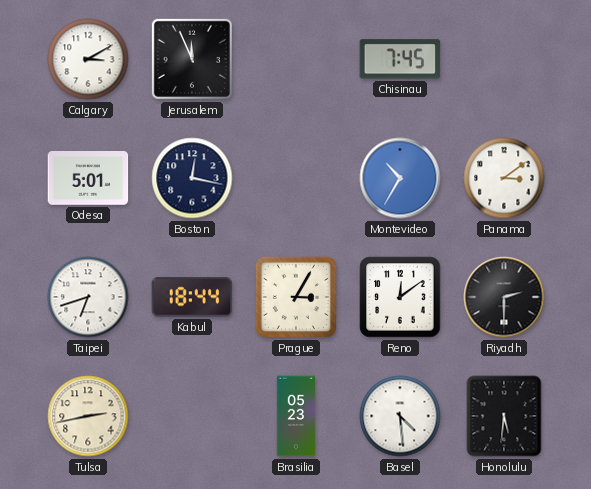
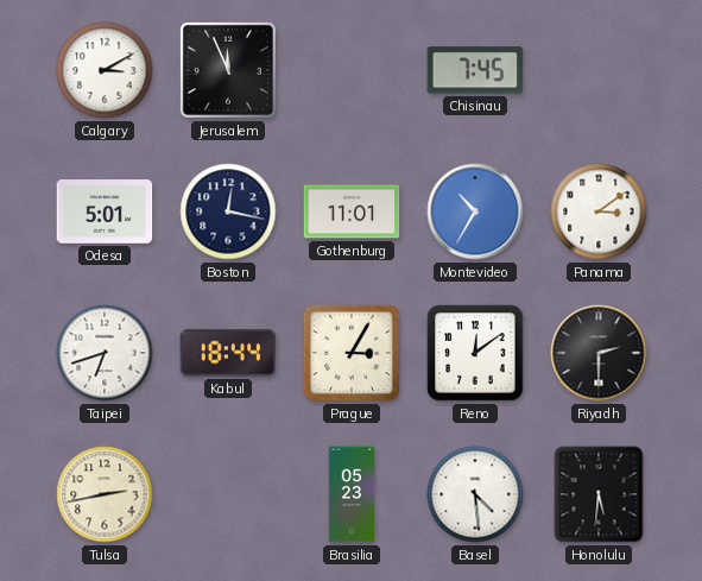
Gothenburg: none -> 11:01
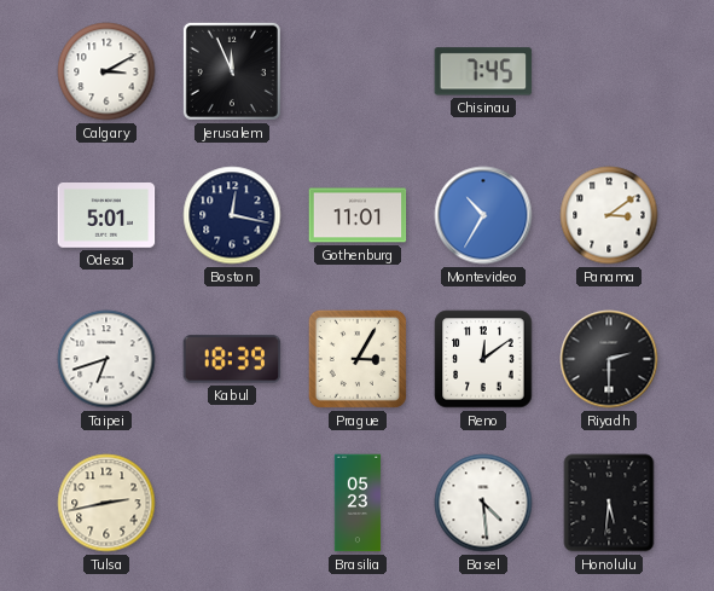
Kabul: 18:44 -> 18:39
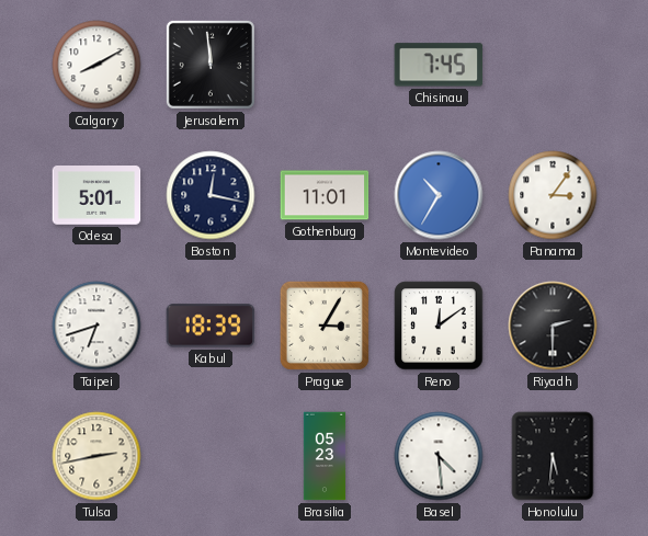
Calgary: 3:10 -> 8:10
Jerusalem: 11:56 -> 11:59
Panama: 3:09 -> 3:06
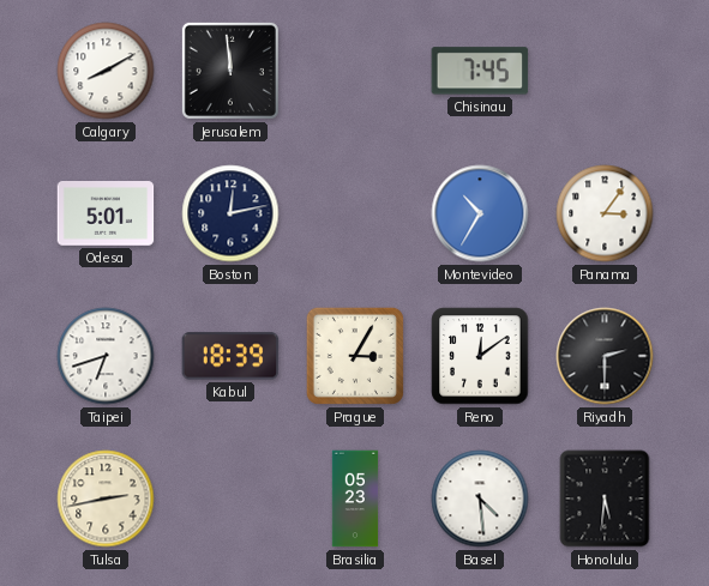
Boston: 12:17 -> 12:13
Gothenburg: 11:01 -> none
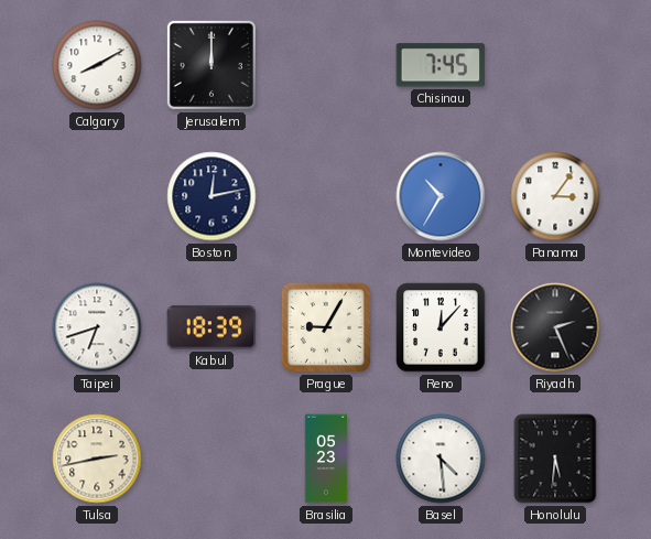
Jerusalem: 11:59 -> 12:00
Odesa: 5:01 -> none
Prague: 3:05 -> 9:05
Reno: 12:09 -> 12:07
Riyadh: 2:30 -> 2:26
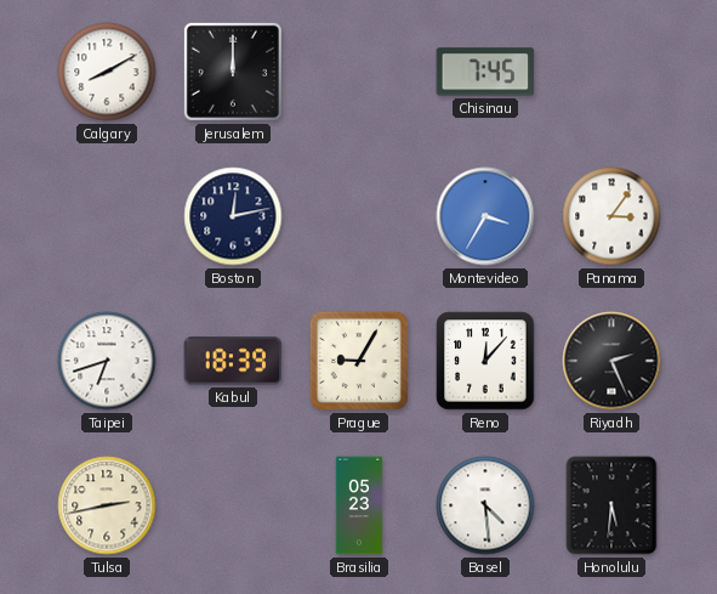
Montevideo: 10:35 -> 3:35
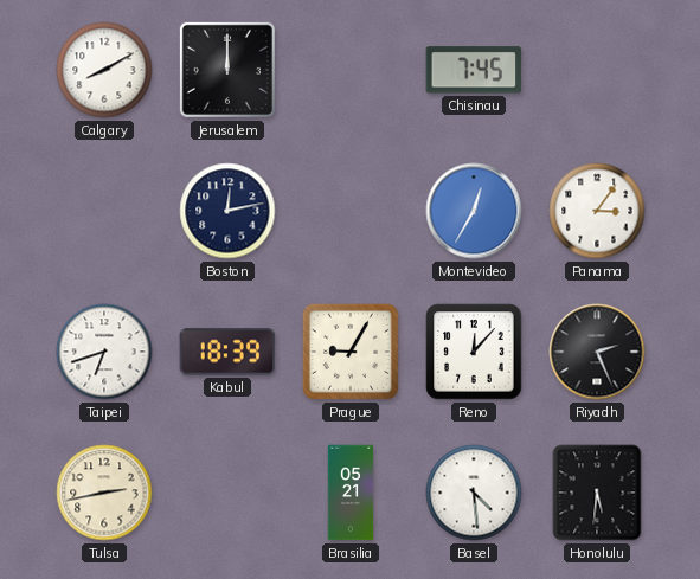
Montevideo: 3:35 -> 12:35
Brasilia: 05:23 -> 05:21
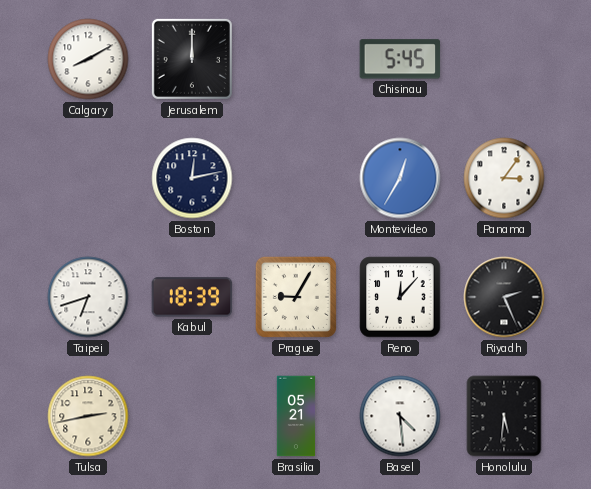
Chisinau: 7:45 -> 5:45
